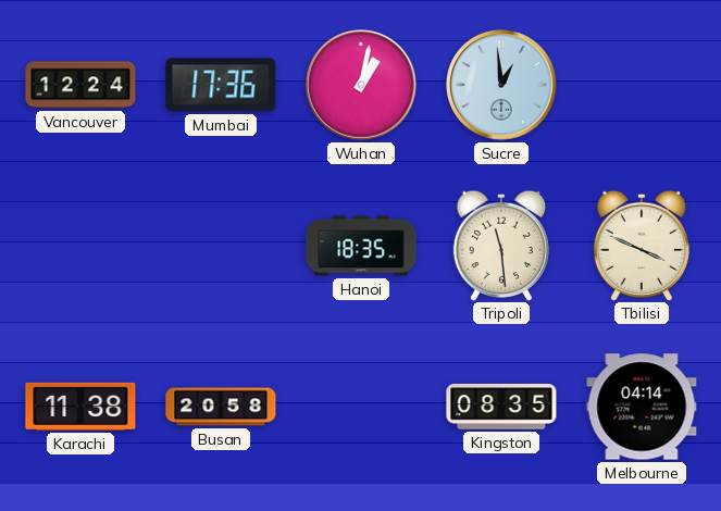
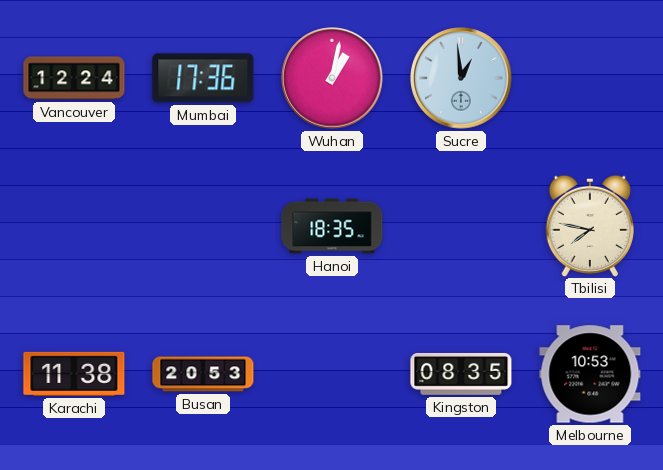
Tripoli: 11:29 -> none
Tbilisi: 3:49 -> 7:47
Busan: 20:58 -> 20:53
Melbourne: 04:14 -> 10:53
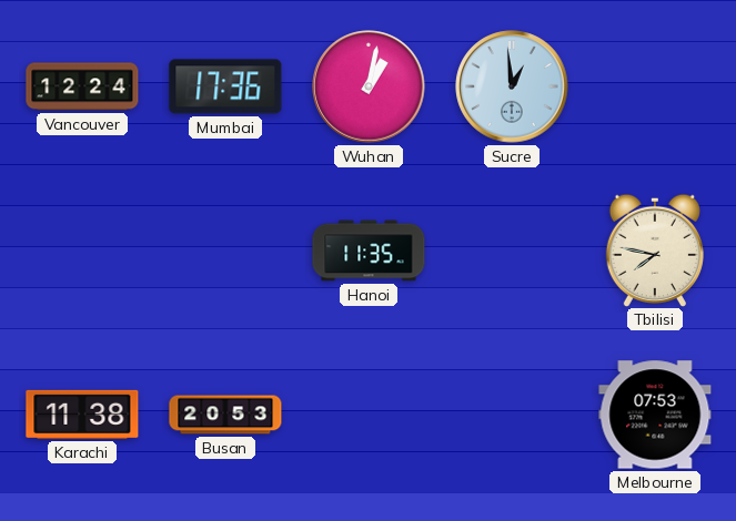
Hanoi: 18:35 -> 11:35
Kingston: 08:35 -> none
Melbourne: 10:53 -> 07:53
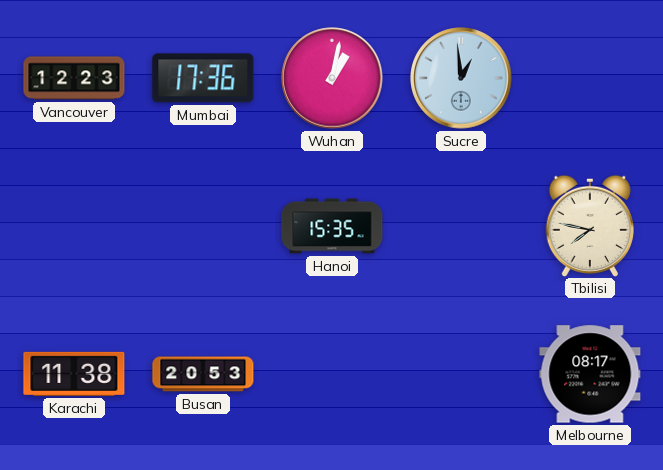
Vancouver: 12:24 -> 12:23
Hanoi: 11:35 -> 15:35
Melbourne: 07:53 -> 08:17
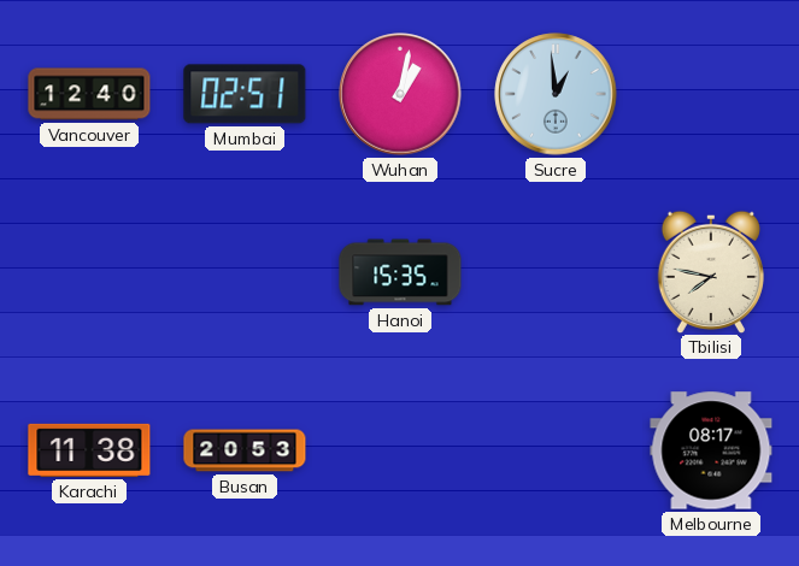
Vancouver: 12:23 -> 12:40
Mumbai: 17:36 -> 02:51
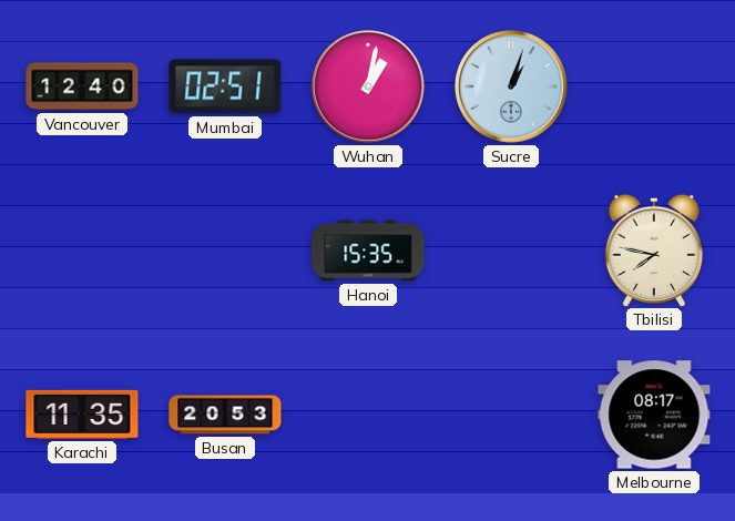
Sucre: 12:59 -> 1:03
Karachi: 11:38 -> 11:35
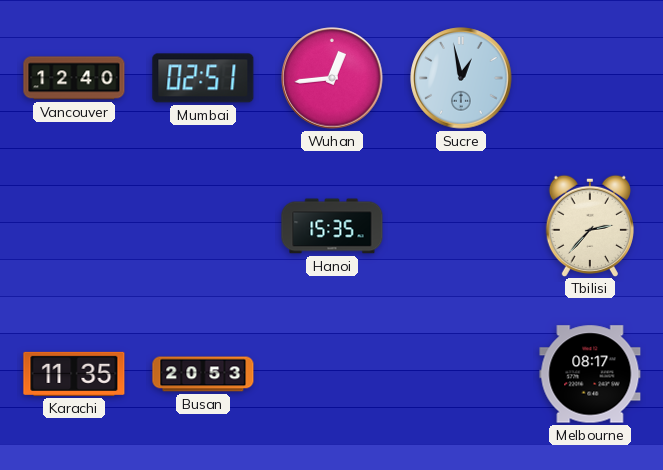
Wuhan: 1:02 -> 12:44
Sucre: 1:03 -> 12:58
Tbilisi: 7:47 -> 2:37
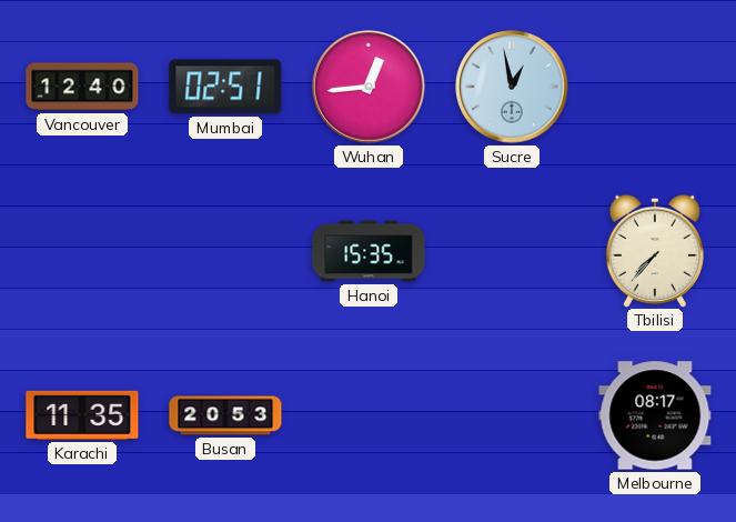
Tbilisi: 2:37 -> 7:37
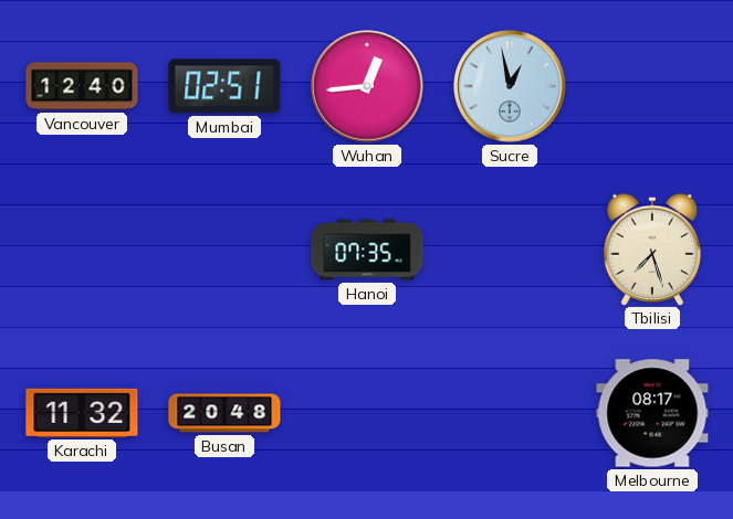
Hanoi: 15:35 -> 07:35
Tbilisi: 7:37 -> 7:27
Karachi: 11:35 -> 11:32
Busan: 20:53 -> 20:48
